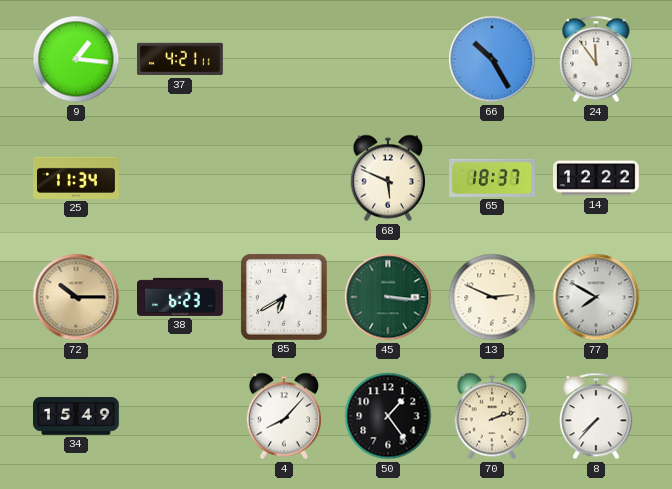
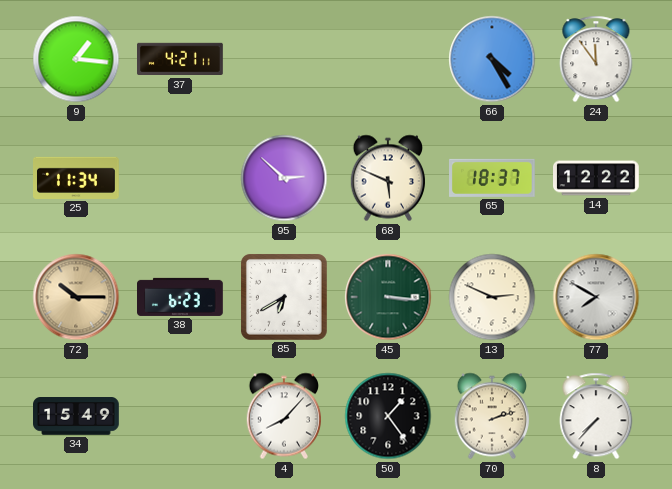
66: 10:25 -> 4:25
95: none -> 2:52
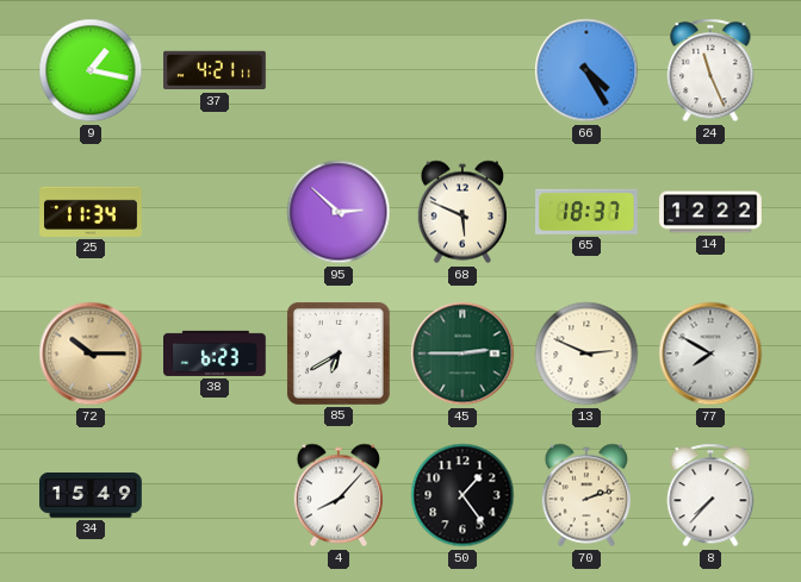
9: 1:16 -> 1:17
24: 11:54 -> 11:26
45: 3:16 -> 2:45
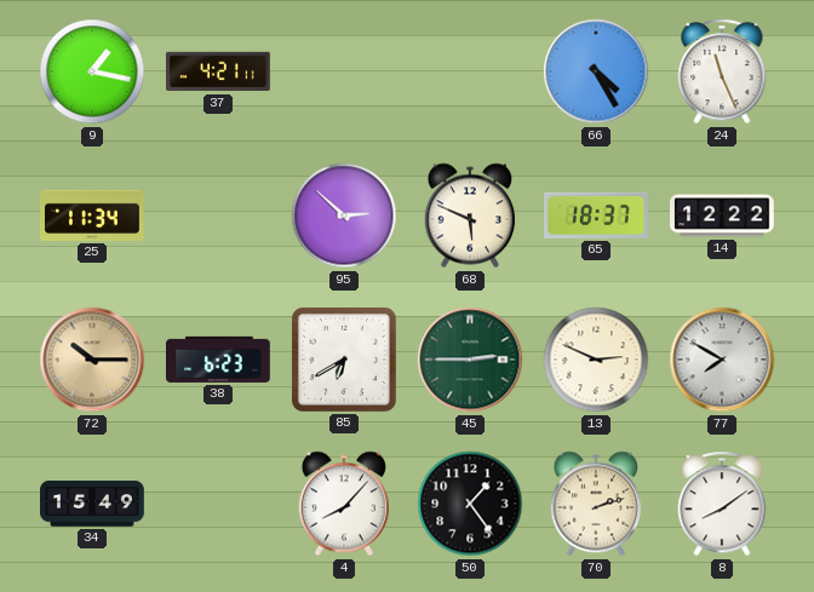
8: 7:37 -> 8:09
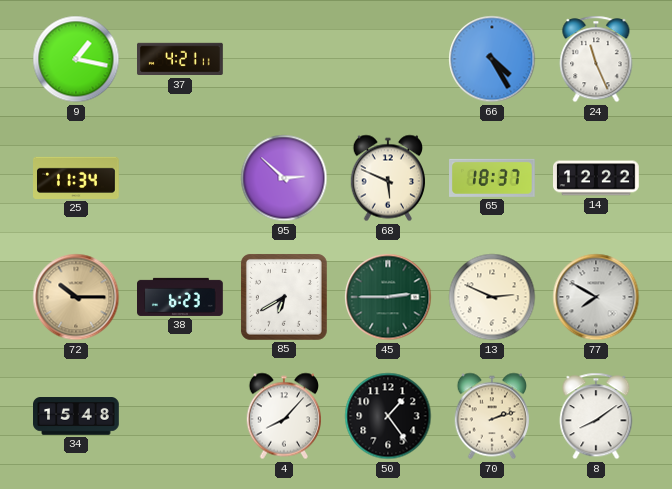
34: 15:49 -> 15:48
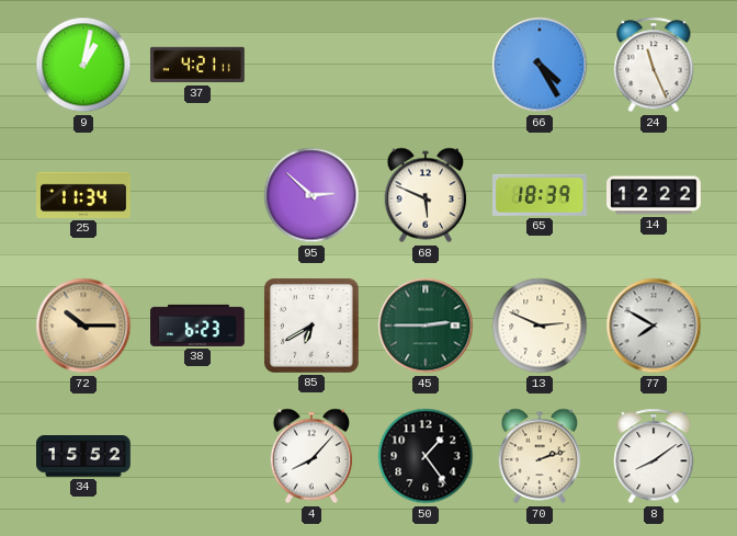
9: 1:17 -> 1:02
65: 18:37 -> 18:39
34: 15:48 -> 15:52
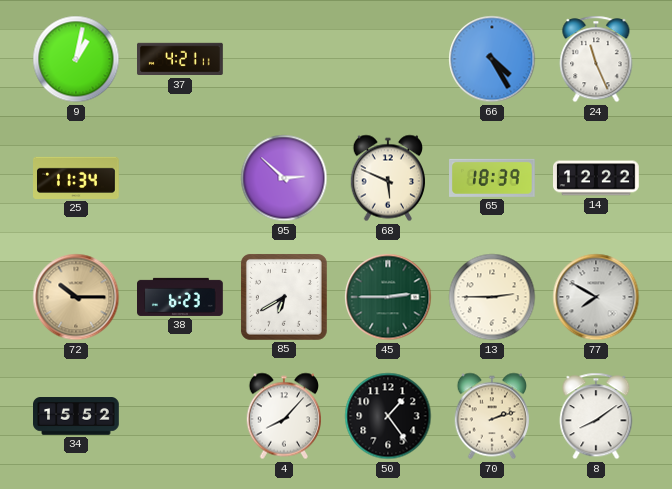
13: 2:49 -> 2:45
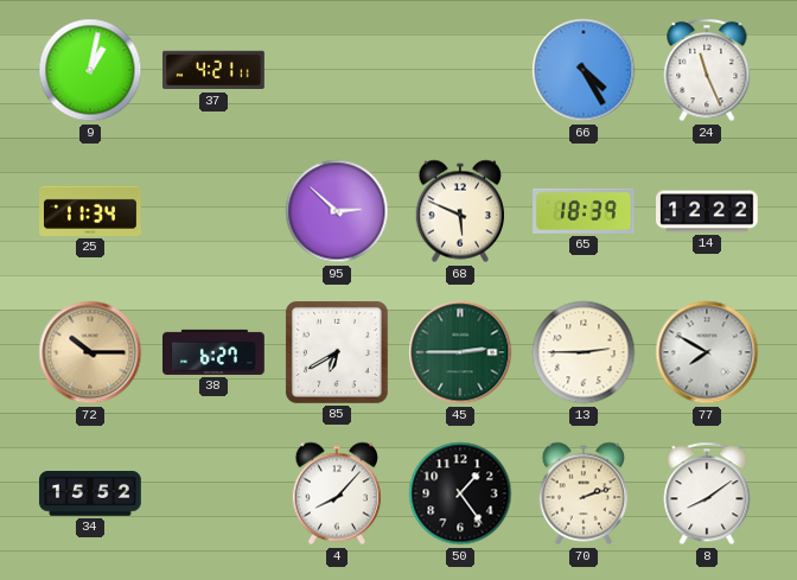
38: 6:23 -> 6:27
